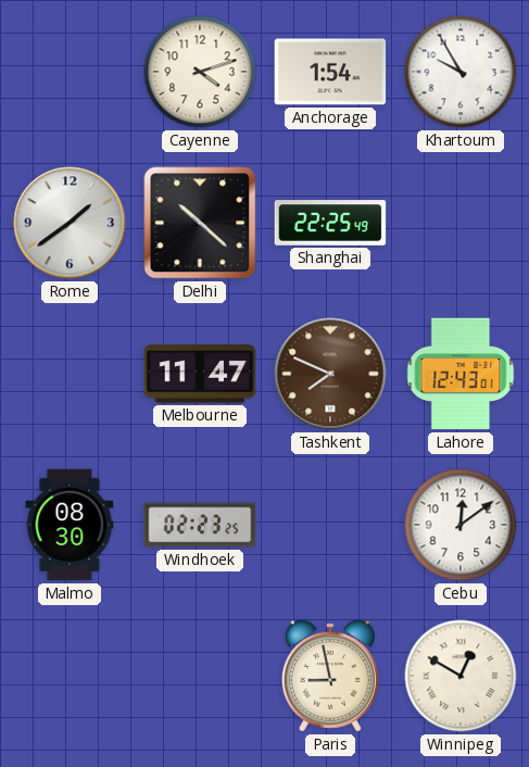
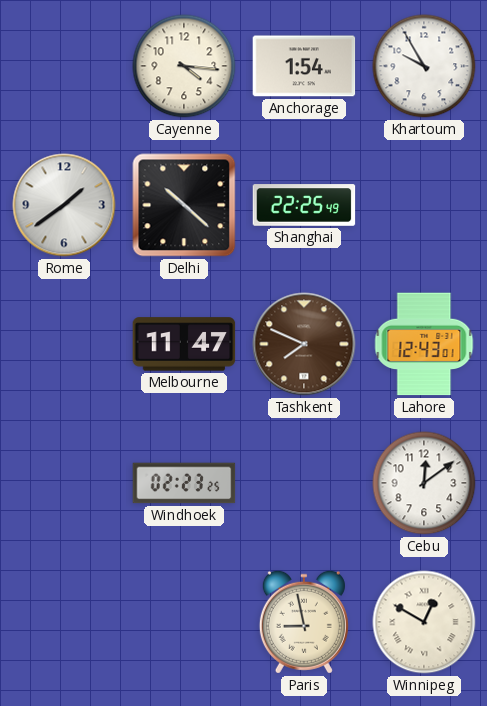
Cayenne: 4:12 -> 4:16
Malmo: 08:30 -> none
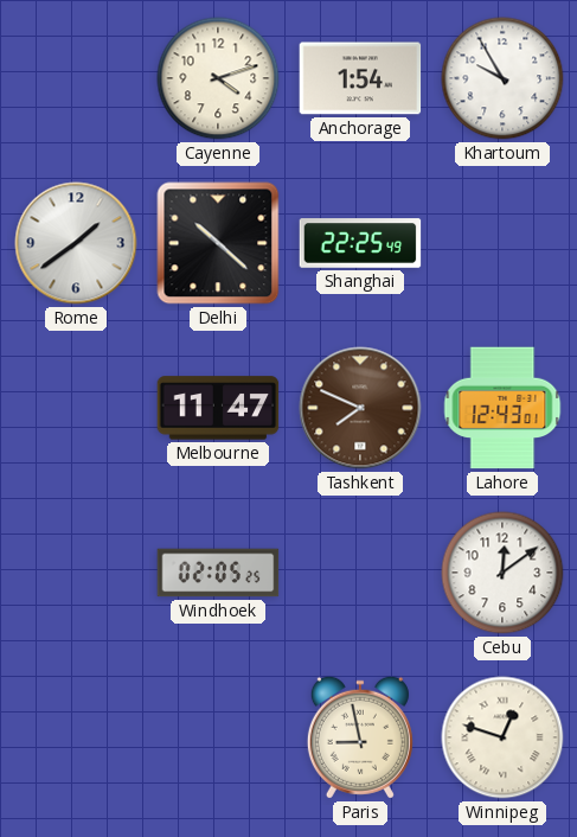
Cayenne: 4:16 -> 4:12
Windhoek: 02:23 -> 02:05
Winnipeg: 12:50 -> 12:48
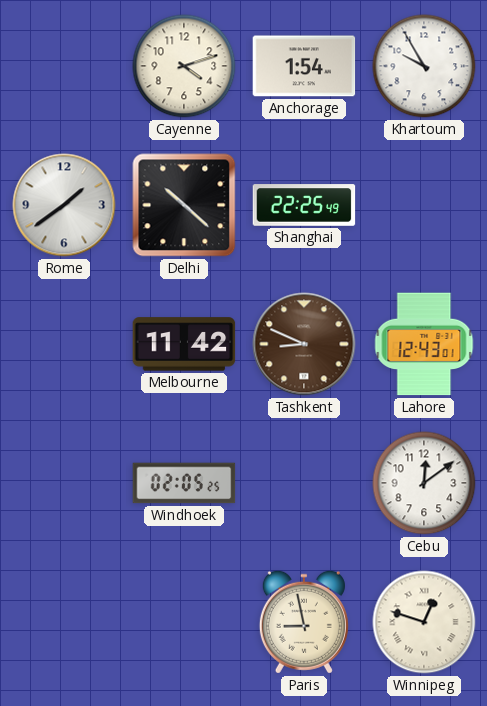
Melbourne: 11:47 -> 11:42
Tashkent: 7:49 -> 8:49
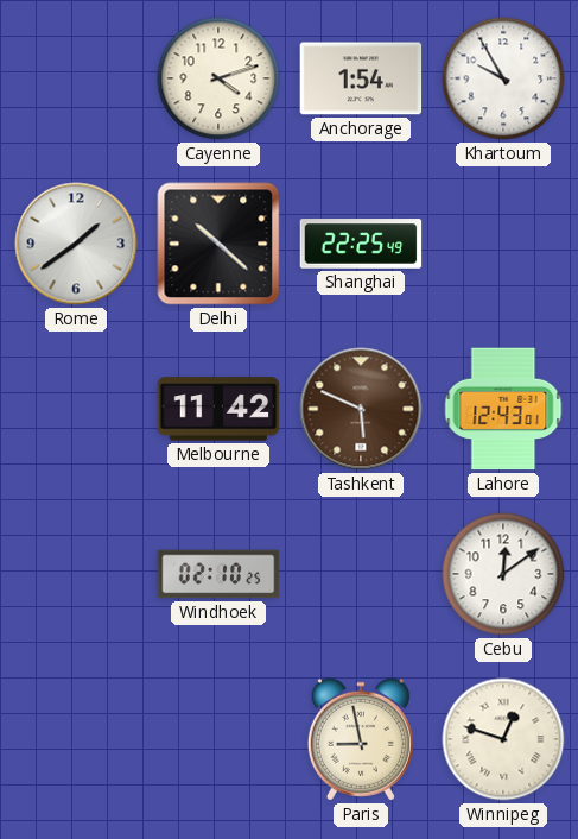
Tashkent: 8:49 -> 5:49
Windhoek: 02:05 -> 02:10
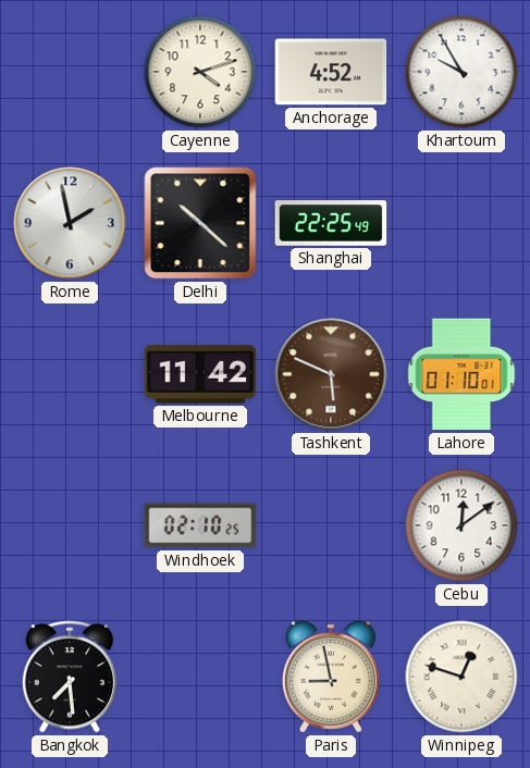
Anchorage: 1:54 -> 4:52
Rome: 1:39 -> 1:58
Lahore: 12:43 -> 01:10
Bangkok: none -> 7:29
